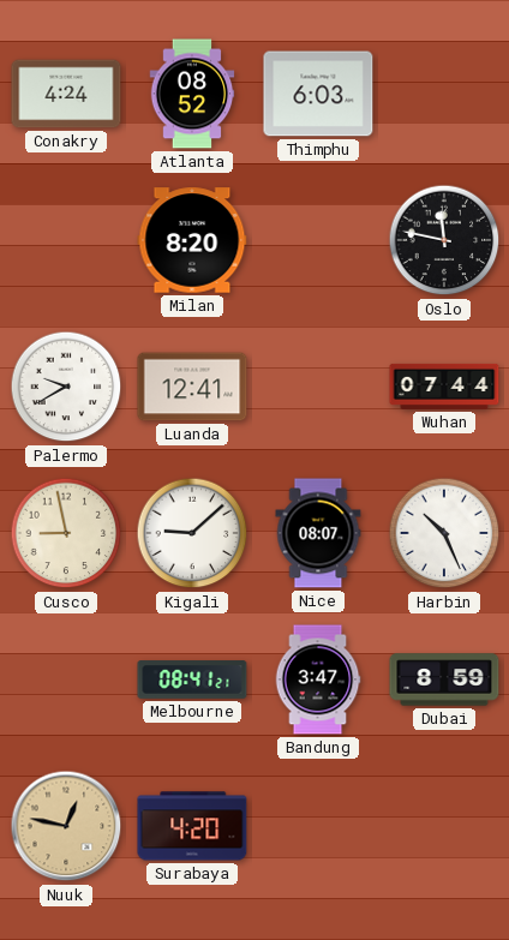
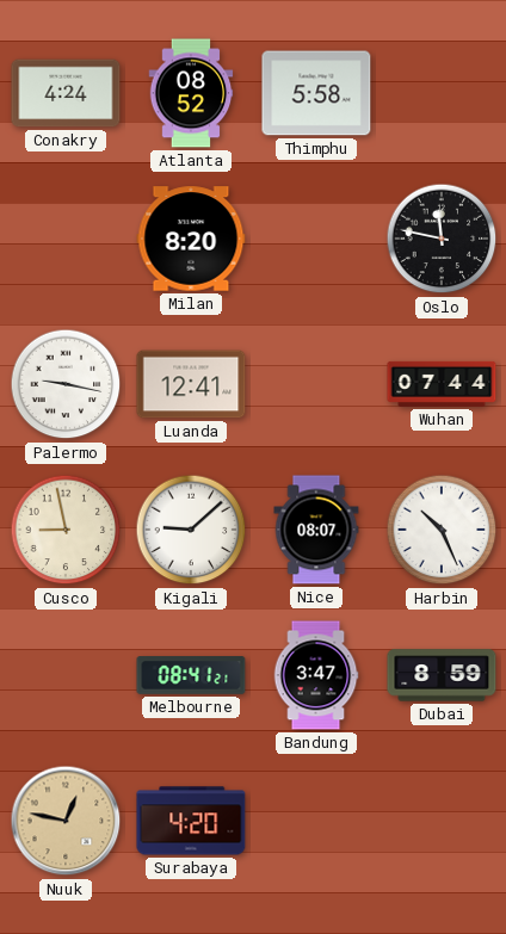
Thimphu: 6:03 -> 5:58
Palermo: 9:40 -> 9:17
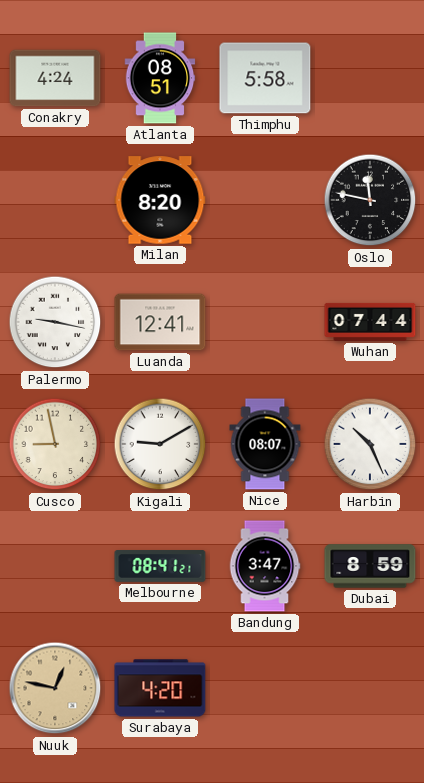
Atlanta: 08:52 -> 08:51
Kigali: 9:08 -> 9:10
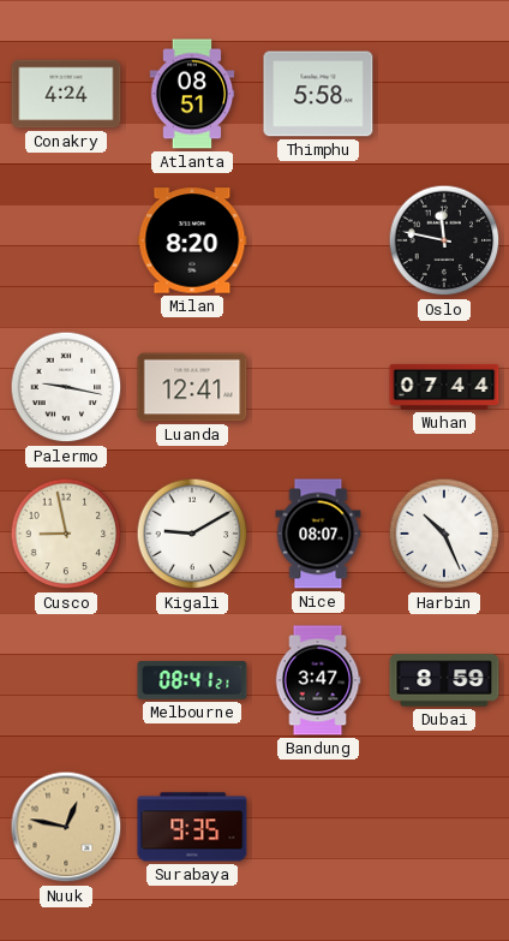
Surabaya: 4:20 -> 9:35
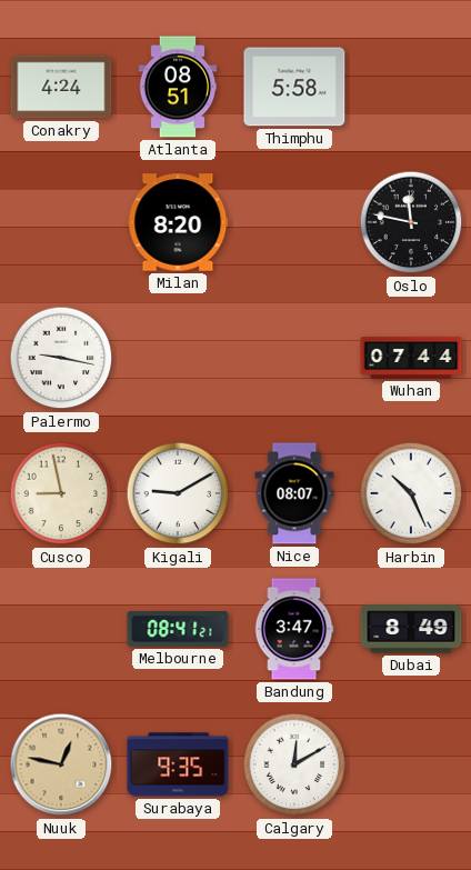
Luanda: 12:41 -> none
Dubai: 8:59 -> 8:49
Calgary: none -> 12:10
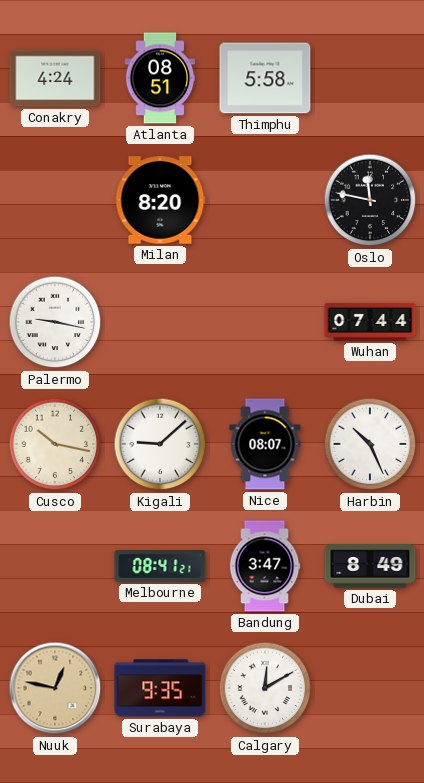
Cusco: 8:58 -> 10:17
Kigali: 9:10 -> 9:08
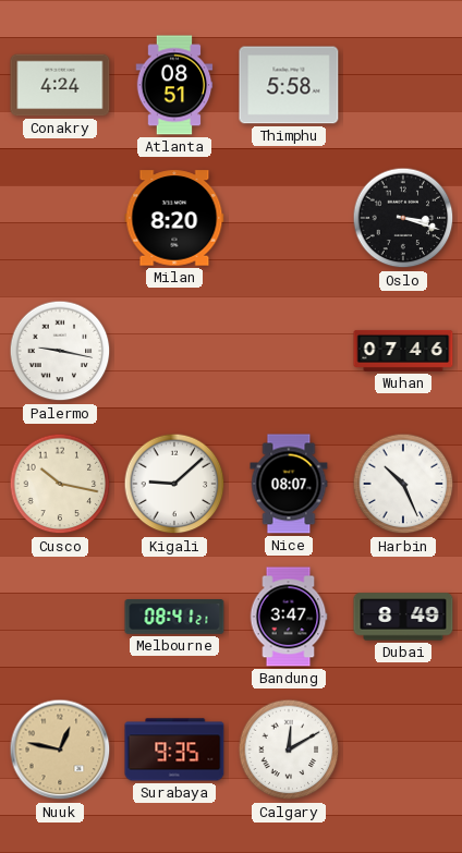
Oslo: 11:47 -> 3:18
Wuhan: 07:44 -> 07:46
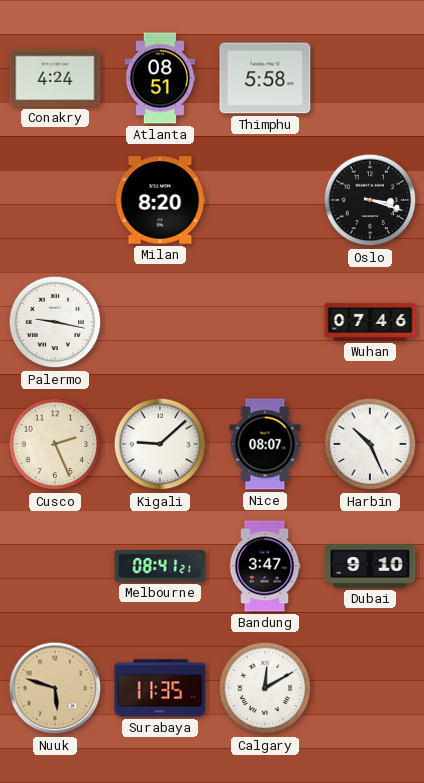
Cusco: 10:17 -> 2:26
Dubai: 8:49 -> 9:10
Nuuk: 12:47 -> 5:48
Surabaya: 9:35 -> 11:35
